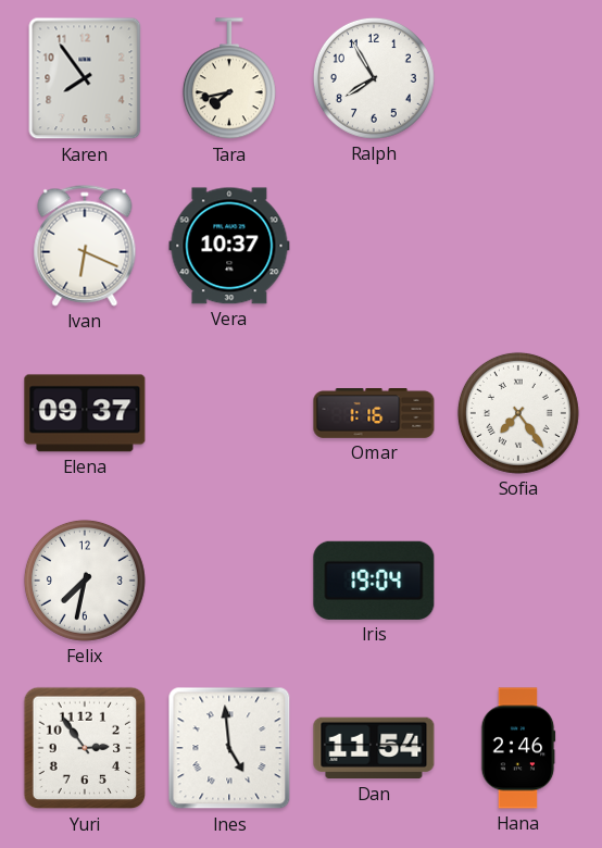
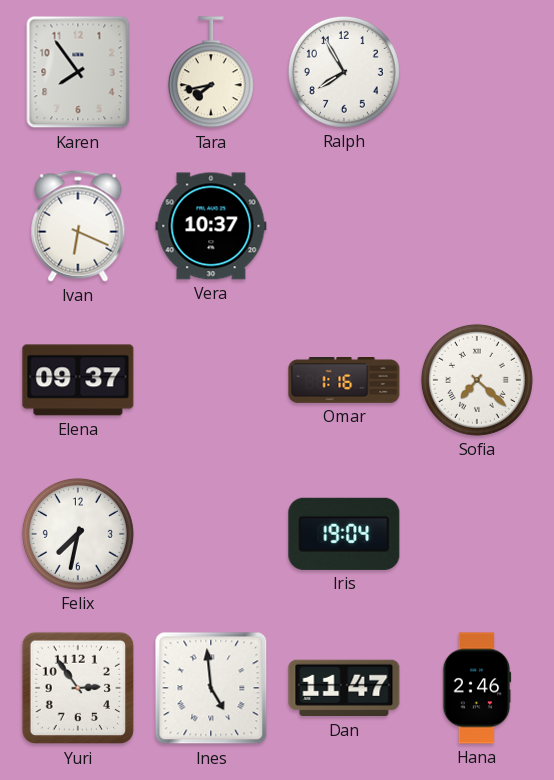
Sofia: 7:24 -> 7:22
Dan: 11:54 -> 11:47
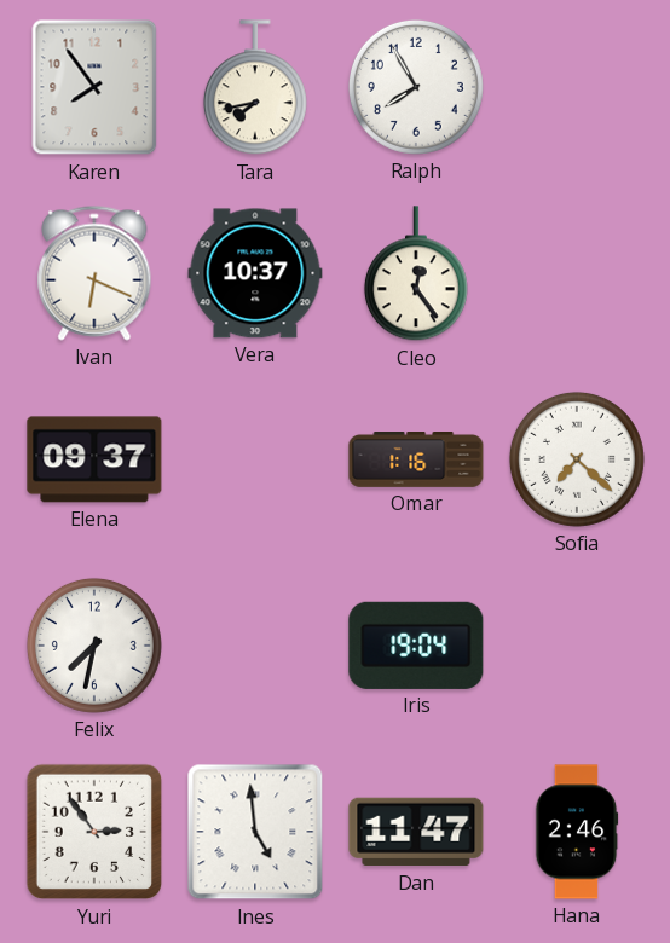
Cleo: none -> 12:24
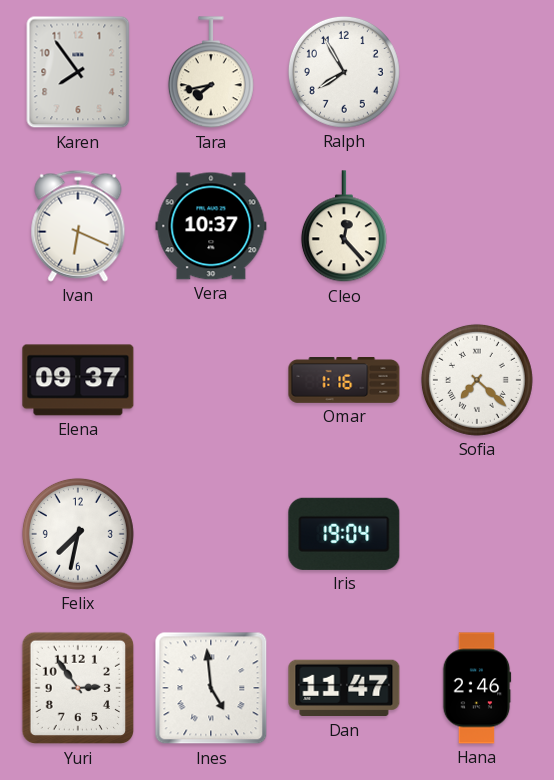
Cleo: 12:24 -> 12:23
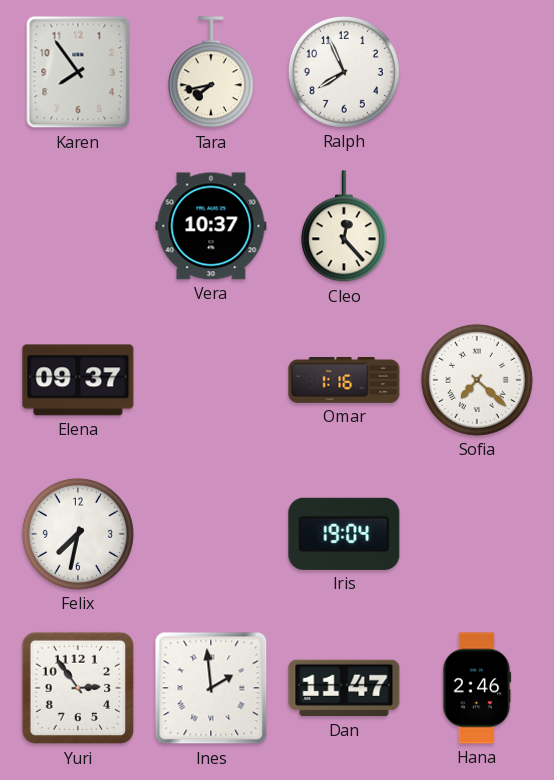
Ralph: 7:55 -> 7:56
Ivan: 6:19 -> none
Ines: 4:59 -> 1:59
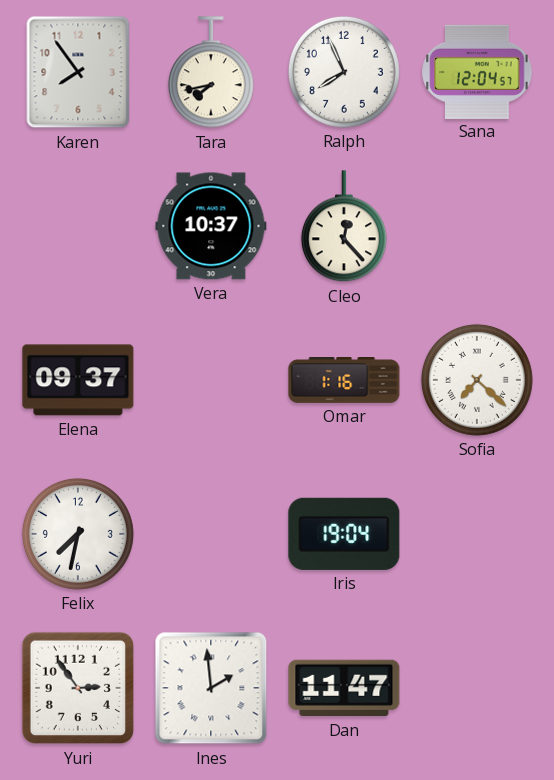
Sana: none -> 12:04
Hana: 2:46 -> none
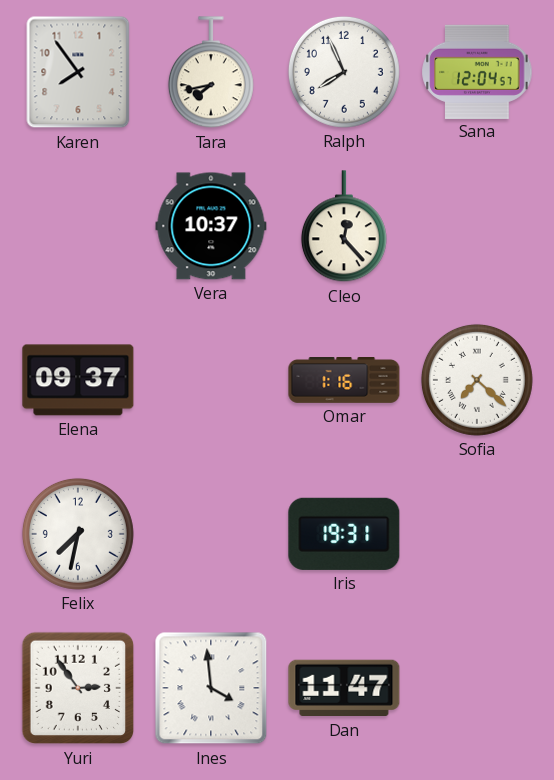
Iris: 19:04 -> 19:31
Ines: 1:59 -> 3:59
